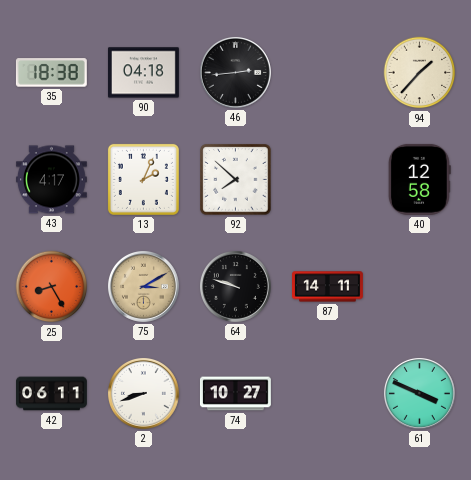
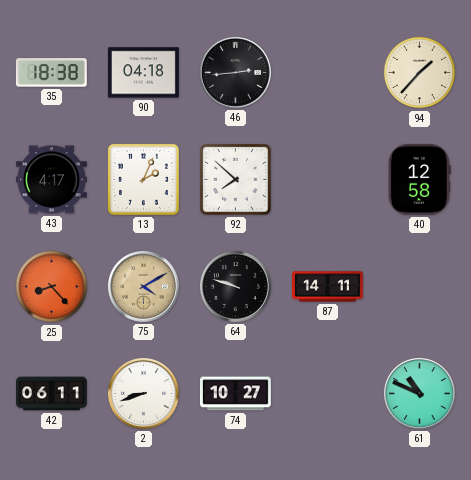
25: 8:25 -> 8:23
75: 3:10 -> 4:10
61: 3:49 -> 10:49
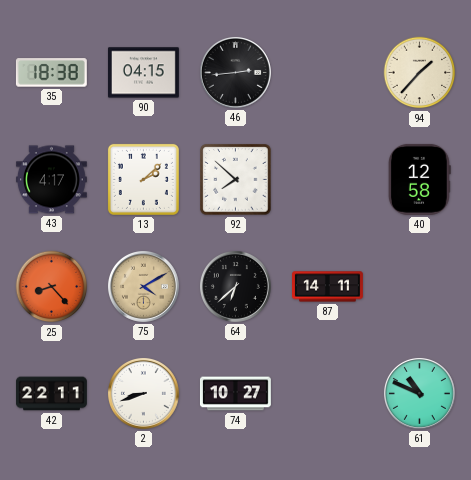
90: 04:18 -> 04:15
13: 2:04 -> 2:08
64: 9:48 -> 6:38
42: 06:11 -> 22:11
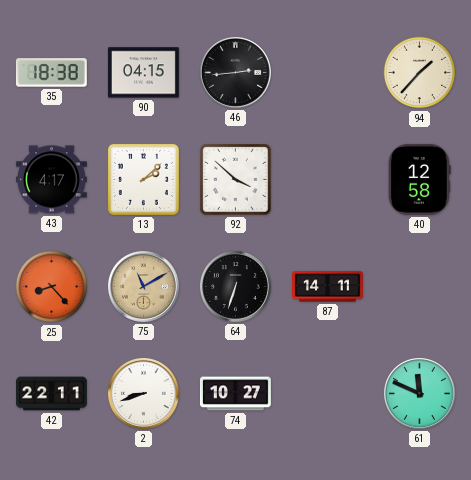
92: 7:52 -> 3:52
75: 4:10 -> 11:10
64: 6:38 -> 6:33
61: 10:49 -> 11:49
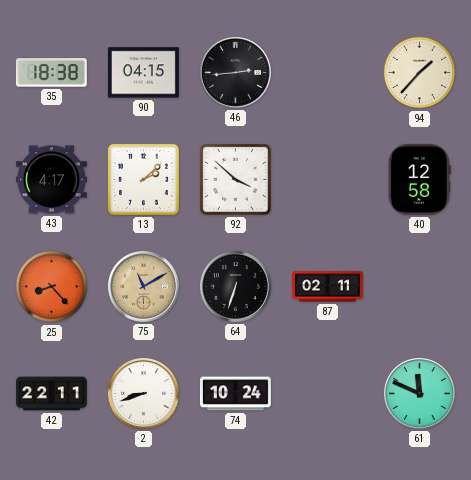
87: 14:11 -> 02:11
74: 10:27 -> 10:24
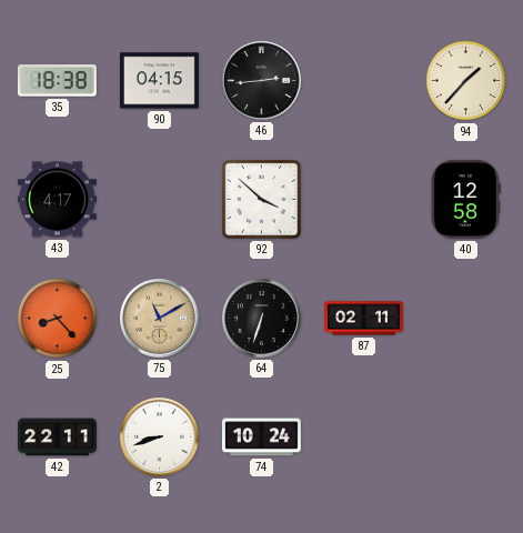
13: 2:08 -> none
61: 11:49 -> none
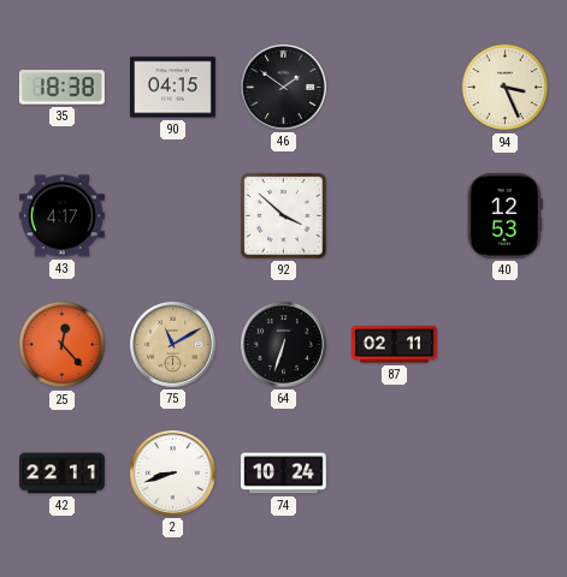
46: 2:44 -> 1:51
94: 1:37 -> 3:26
40: 12:58 -> 12:53
25: 8:23 -> 12:23
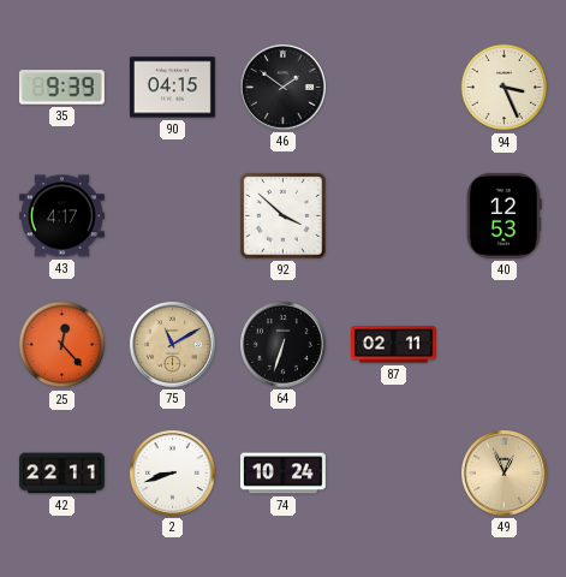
35: 18:38 -> 9:39
49: none -> 12:56
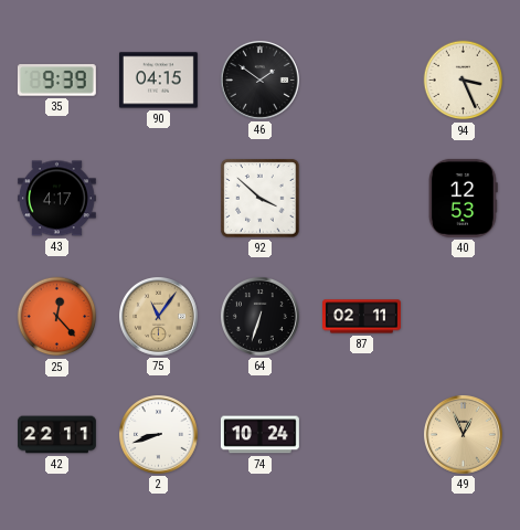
75: 11:10 -> 11:06
